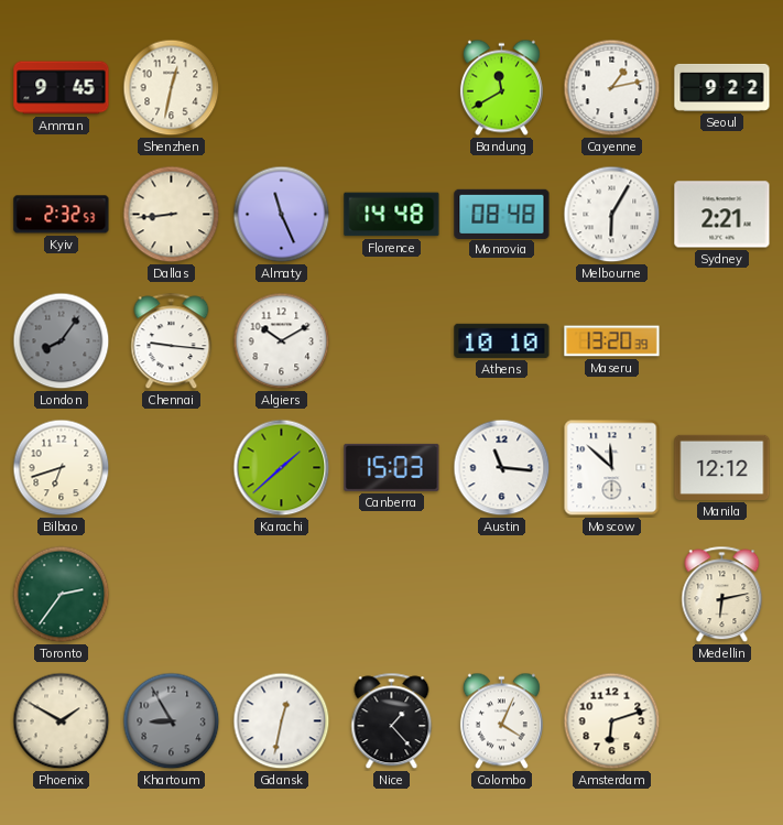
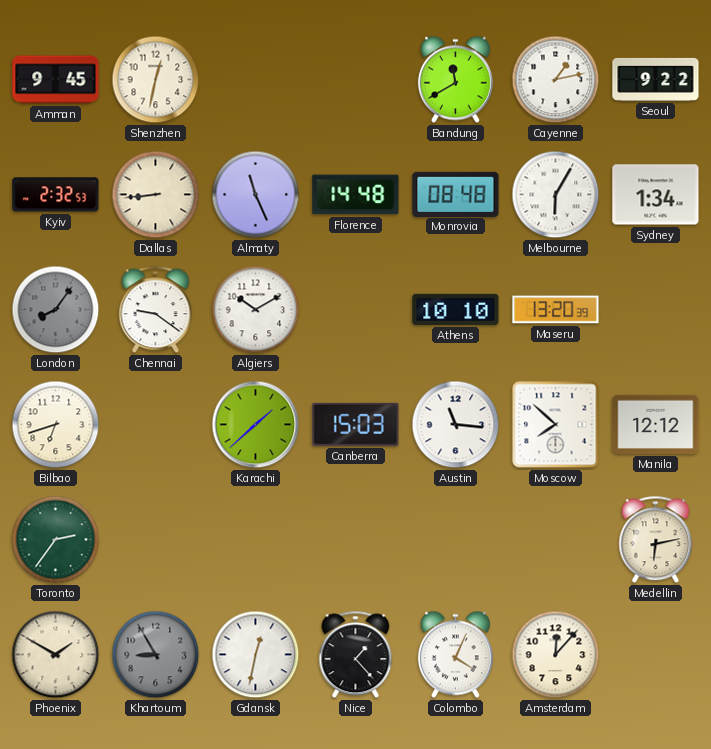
Sydney: 2:21 -> 1:34
Chennai: 9:16 -> 9:21
Moscow: 11:52 -> 7:52
Amsterdam: 6:12 -> 12:07
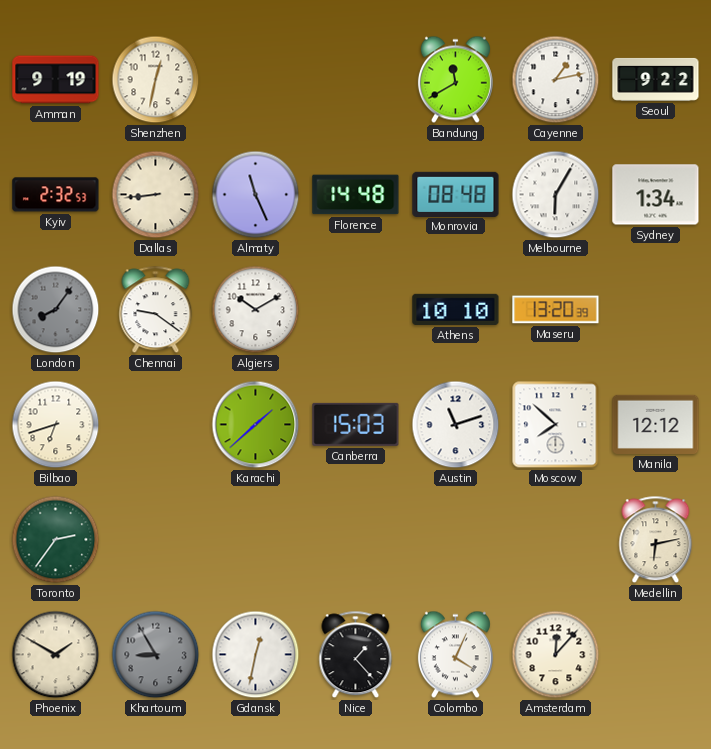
Amman: 9:45 -> 9:19
Austin: 11:16 -> 11:12
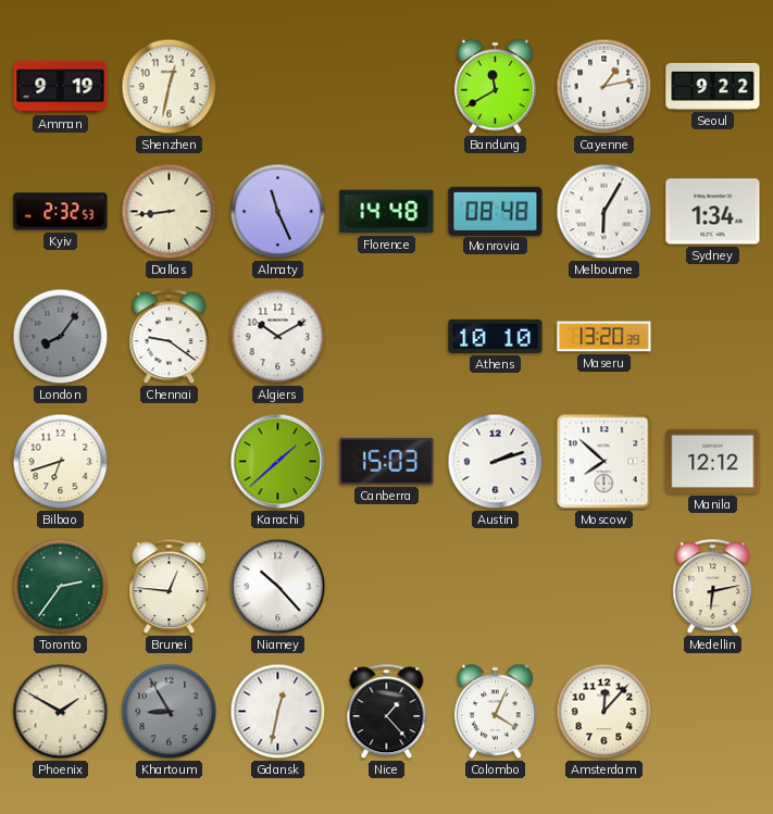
Austin: 11:12 -> 2:12
Brunei: none -> 12:46
Niamey: none -> 10:23
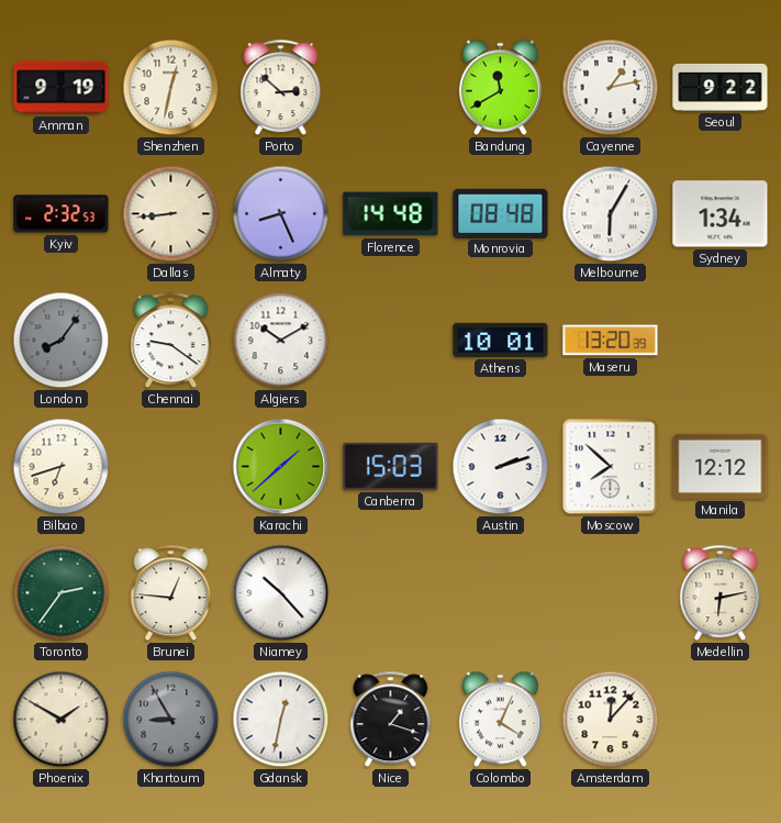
Porto: none -> 2:52
Almaty: 11:26 -> 8:26
Athens: 10:10 -> 10:01
Nice: 1:23 -> 1:18
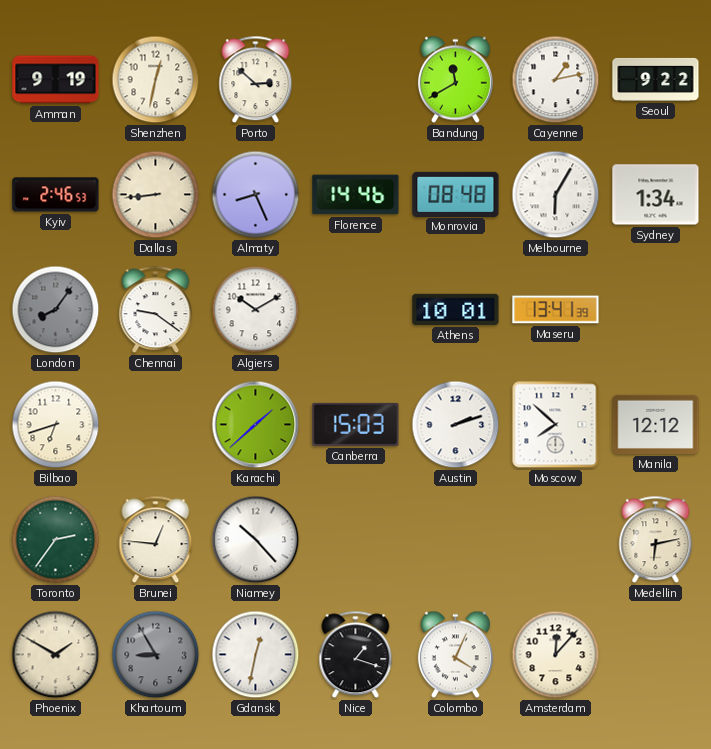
Kyiv: 2:32 -> 2:46
Florence: 14:48 -> 14:46
Maseru: 13:20 -> 13:41
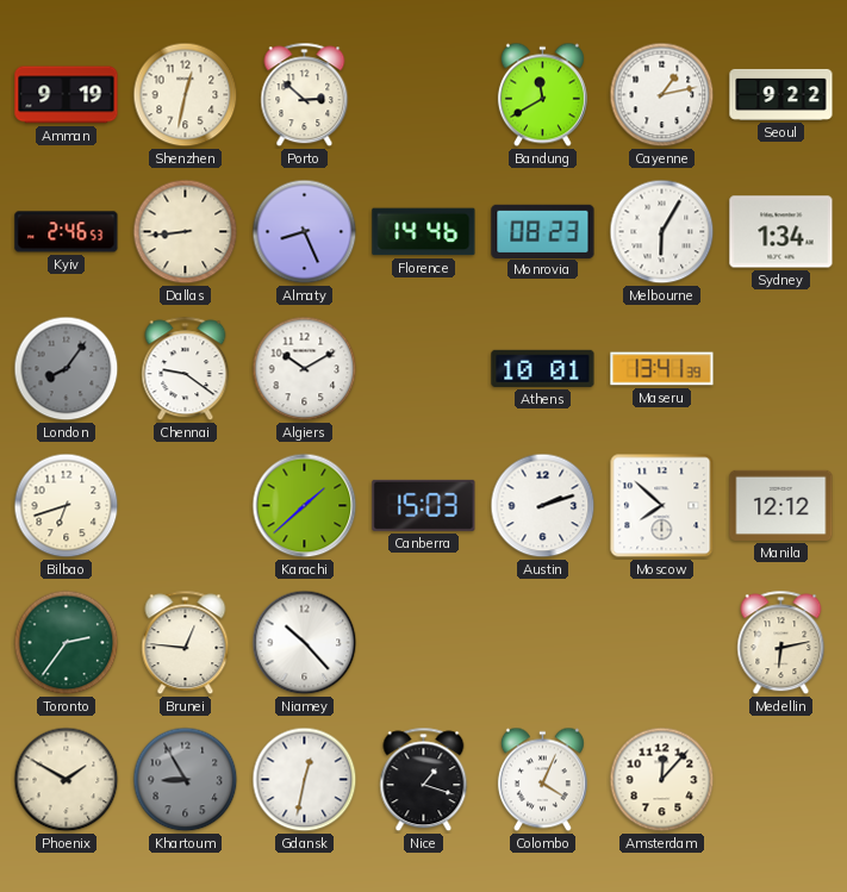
Monrovia: 08:48 -> 08:23
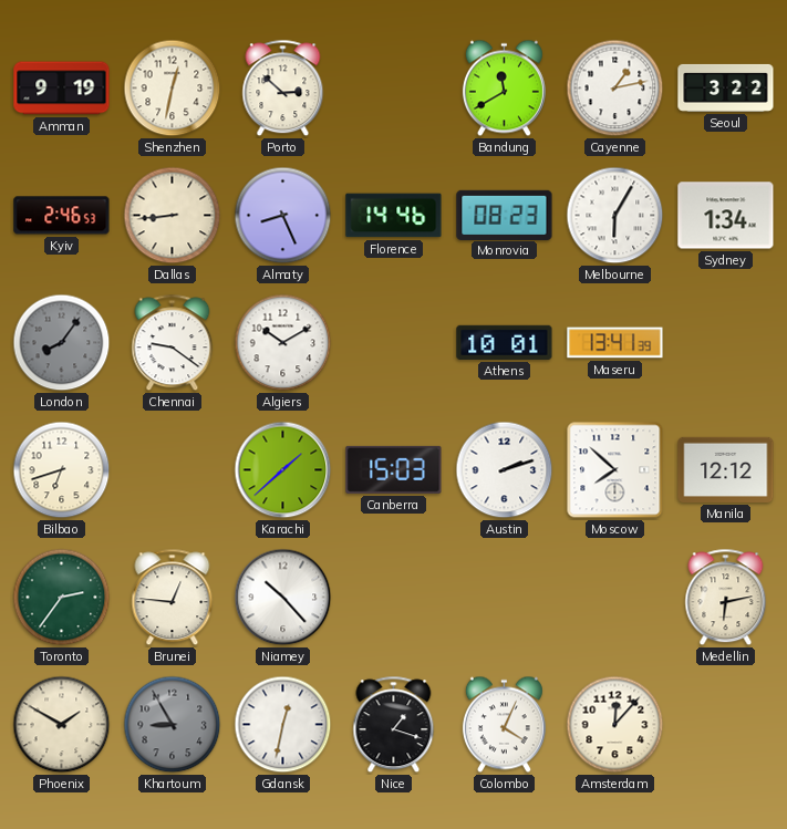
Seoul: 9:22 -> 3:22
